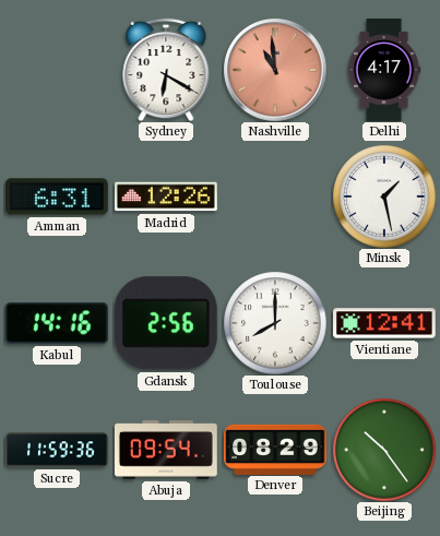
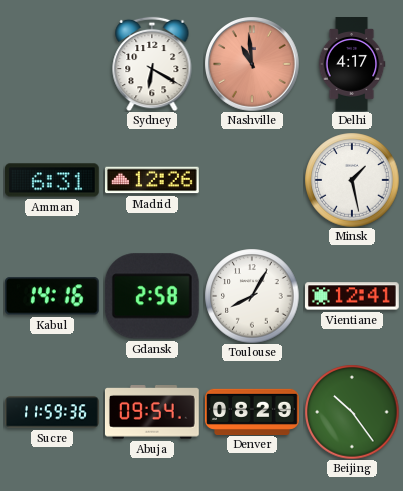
Gdansk: 2:56 -> 2:58
Toulouse: 8:00 -> 8:05
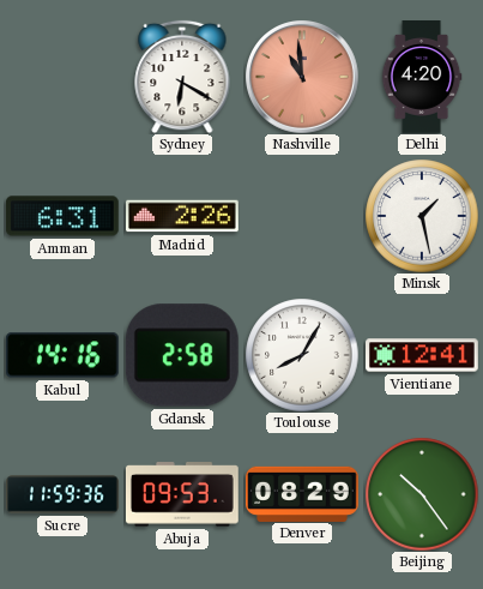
Delhi: 4:17 -> 4:20
Madrid: 12:26 -> 2:26
Abuja: 09:54 -> 09:53
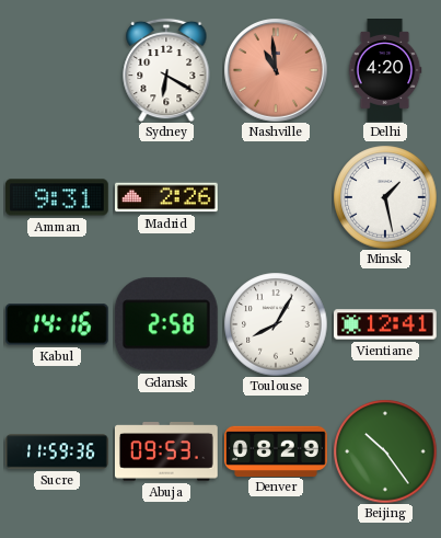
Amman: 6:31 -> 9:31
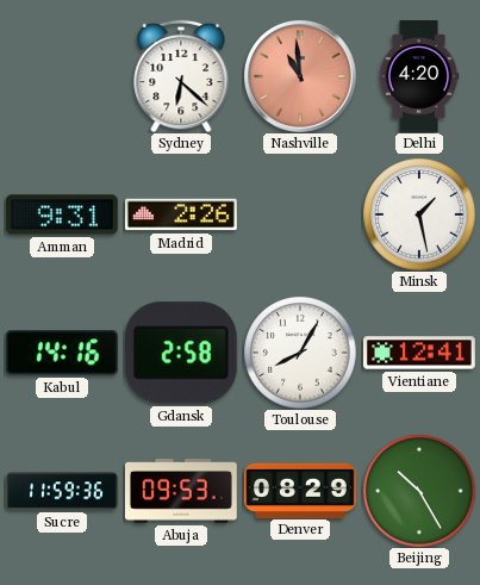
Sydney: 6:20 -> 6:22
Beijing: 10:24 -> 10:25
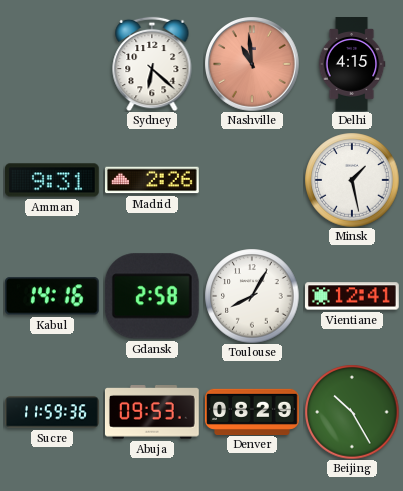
Delhi: 4:20 -> 4:15
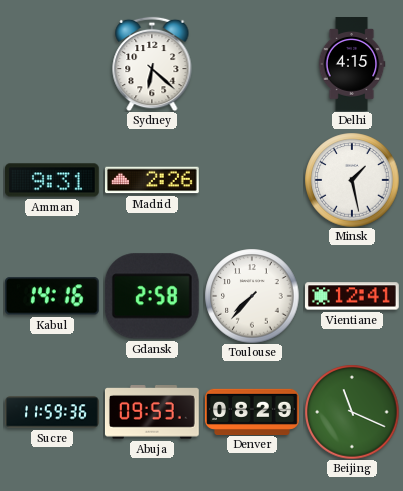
Nashville: 10:59 -> none
Toulouse: 8:05 -> 7:37
Beijing: 10:25 -> 11:19
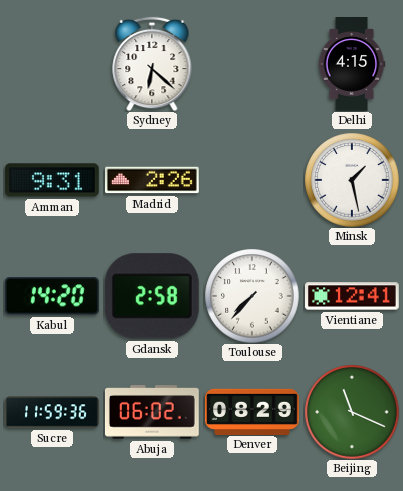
Kabul: 14:16 -> 14:20
Abuja: 09:53 -> 06:02
